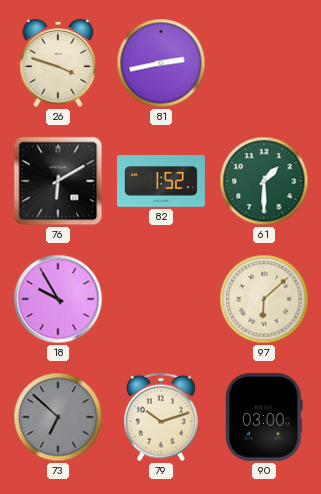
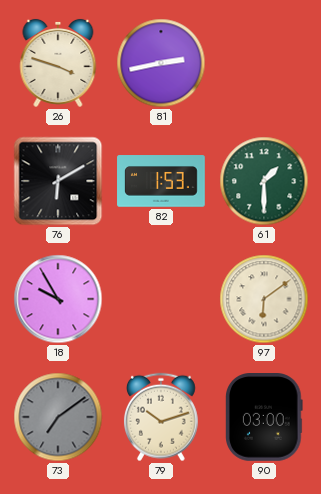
82: 1:52 -> 1:53
97: 6:08 -> 6:09
73: 6:52 -> 7:09
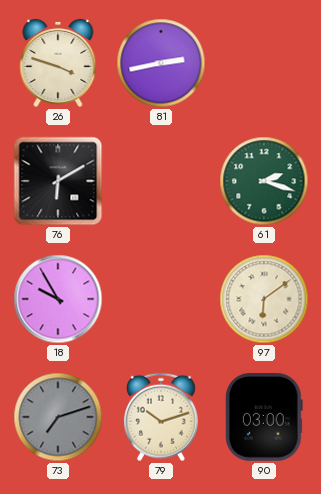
82: 1:53 -> none
61: 1:30 -> 2:18
73: 7:09 -> 7:12
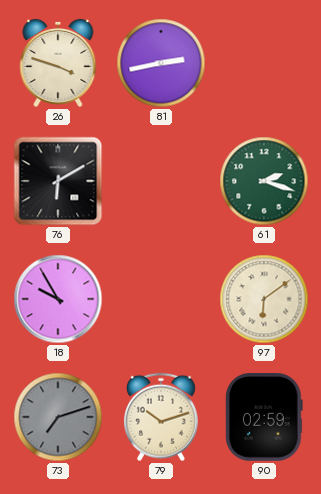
90: 03:00 -> 02:59
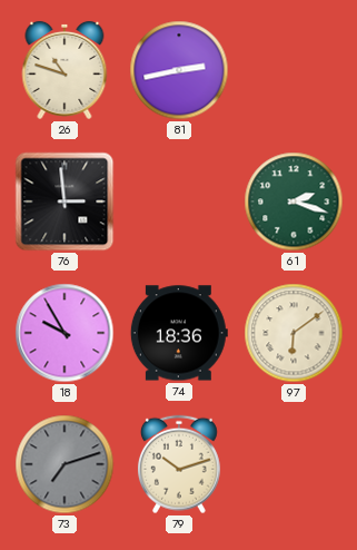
26: 3:48 -> 10:48
76: 6:10 -> 2:59
74: none -> 18:36
90: 02:59 -> none
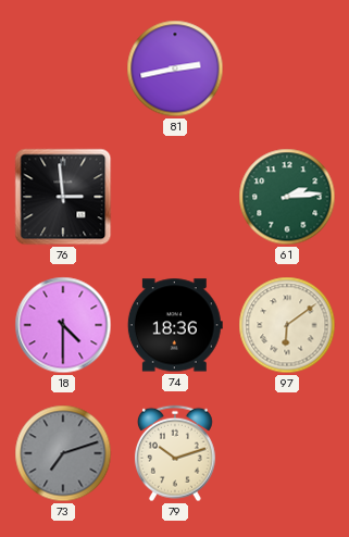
26: 10:48 -> none
61: 2:18 -> 2:14
18: 9:55 -> 4:30
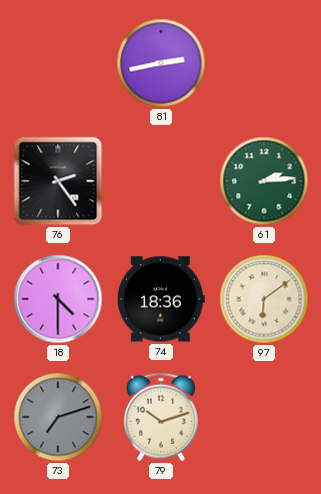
76: 2:59 -> 2:24
